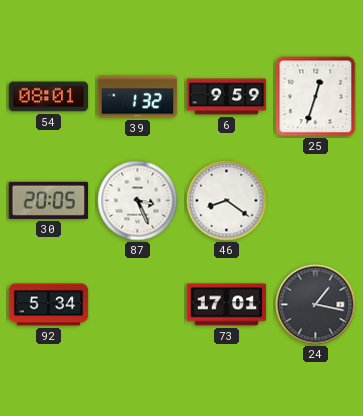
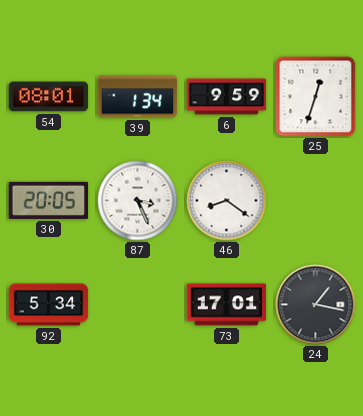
39: 1:32 -> 1:34
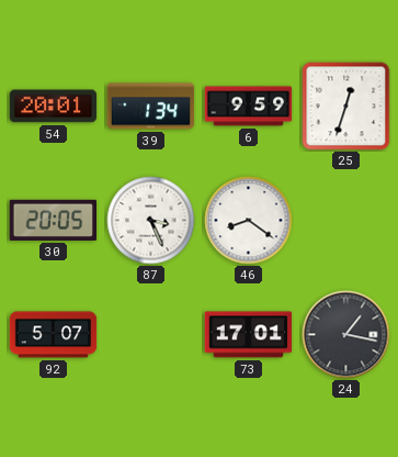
54: 08:01 -> 20:01
92: 5:34 -> 5:07
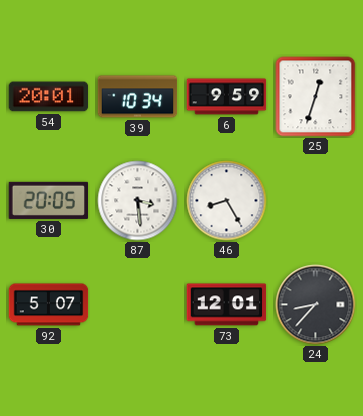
39: 1:34 -> 10:34
87: 3:26 -> 3:29
46: 8:21 -> 8:25
73: 17:01 -> 12:01
24: 1:17 -> 8:37
